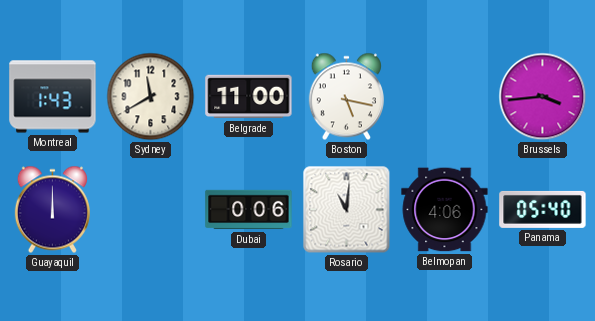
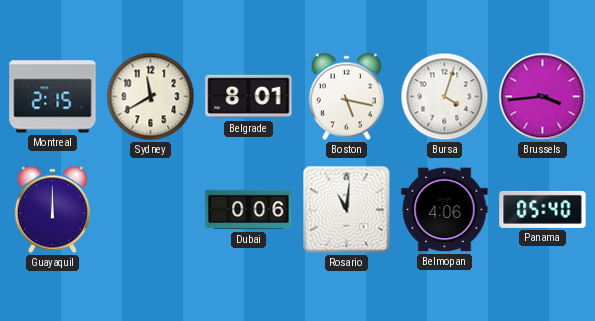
Montreal: 1:43 -> 2:15
Belgrade: 11:00 -> 8:01
Bursa: none -> 4:03
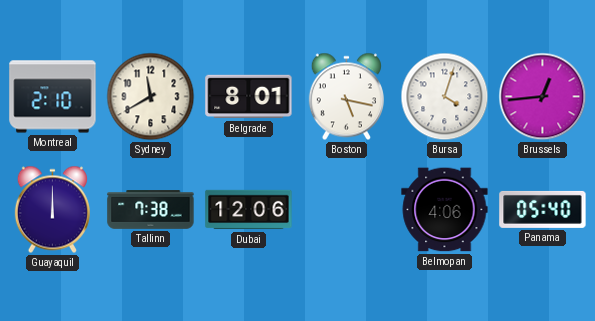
Montreal: 2:15 -> 2:10
Brussels: 3:44 -> 12:44
Tallinn: none -> 7:38
Dubai: 0:06 -> 12:06
Rosario: 11:01 -> none
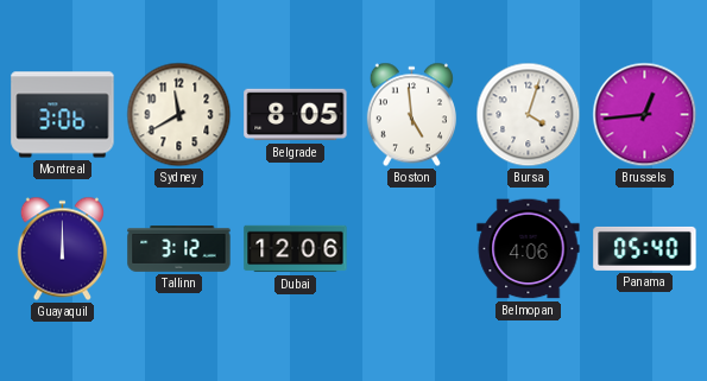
Montreal: 2:10 -> 3:06
Belgrade: 8:01 -> 8:05
Boston: 5:17 -> 4:59
Tallinn: 7:38 -> 3:12
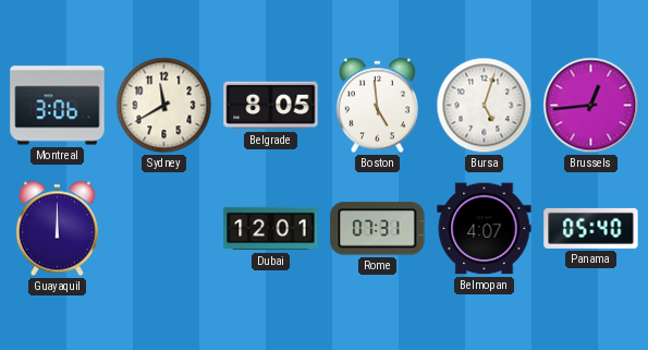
Bursa: 4:03 -> 5:03
Tallinn: 3:12 -> none
Dubai: 12:06 -> 12:01
Rome: none -> 07:31
Belmopan: 4:06 -> 4:07
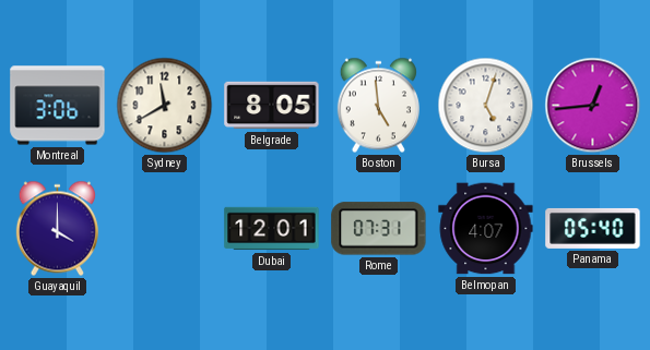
Guayaquil: 12:00 -> 4:00
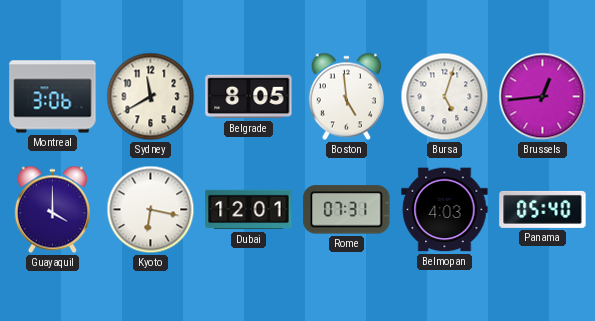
Kyoto: none -> 6:17
Belmopan: 4:07 -> 4:03
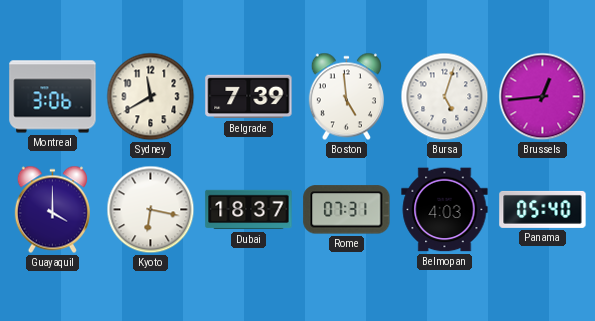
Belgrade: 8:05 -> 7:39
Dubai: 12:01 -> 18:37
